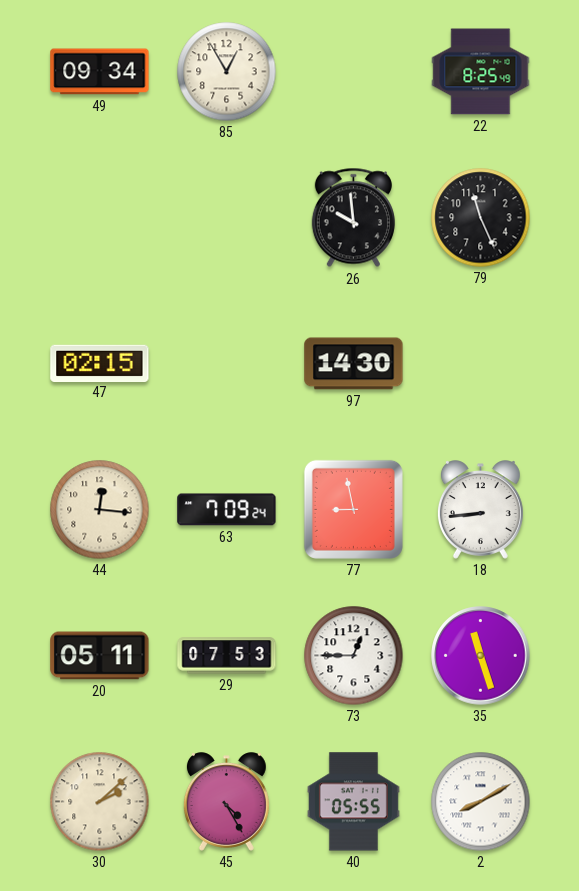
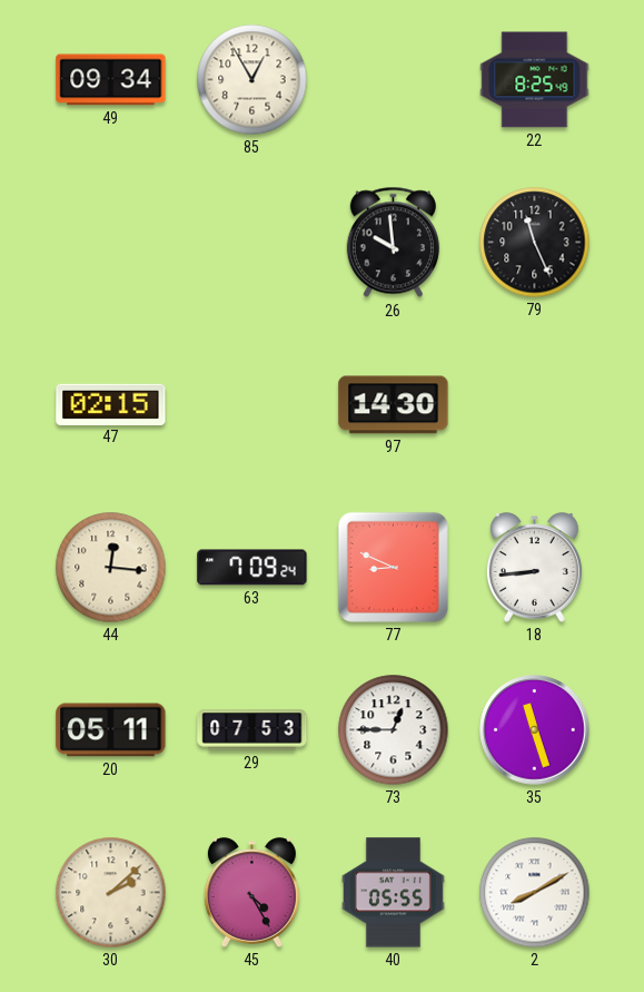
77: 8:58 -> 8:49
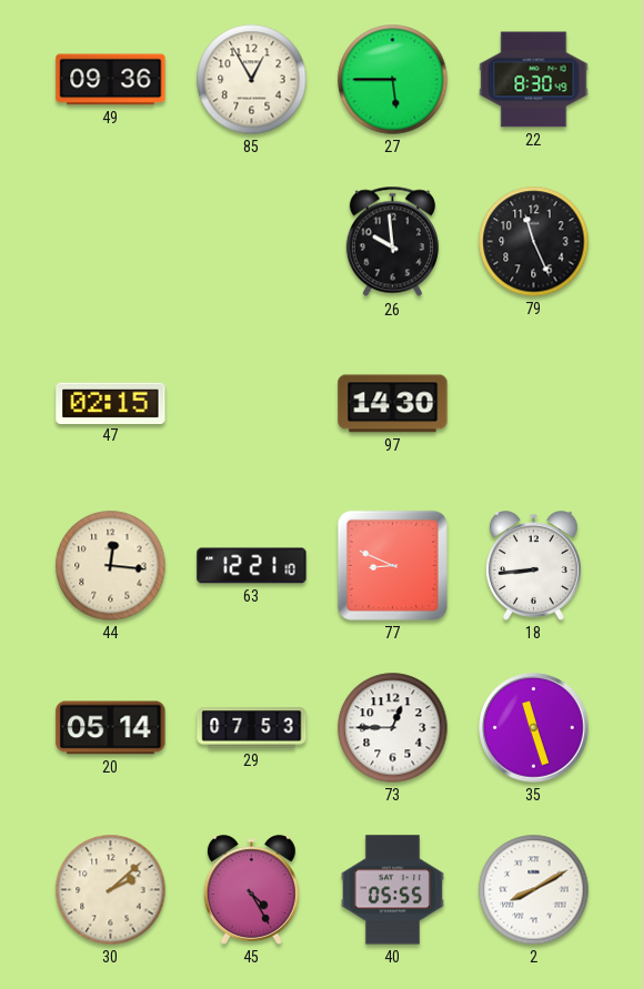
49: 09:34 -> 09:36
27: none -> 5:45
22: 8:25 -> 8:30
63: 7:09 -> 12:21
20: 05:11 -> 05:14
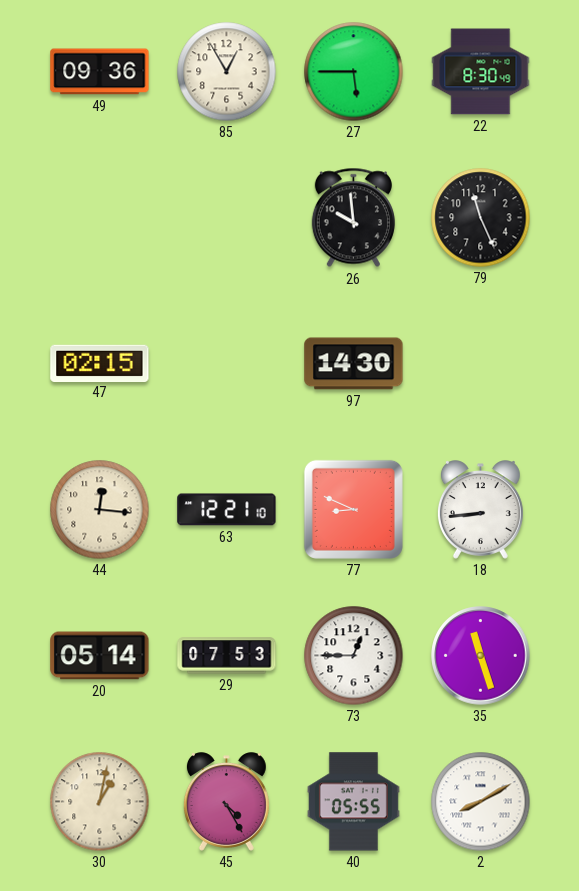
30: 2:08 -> 1:02
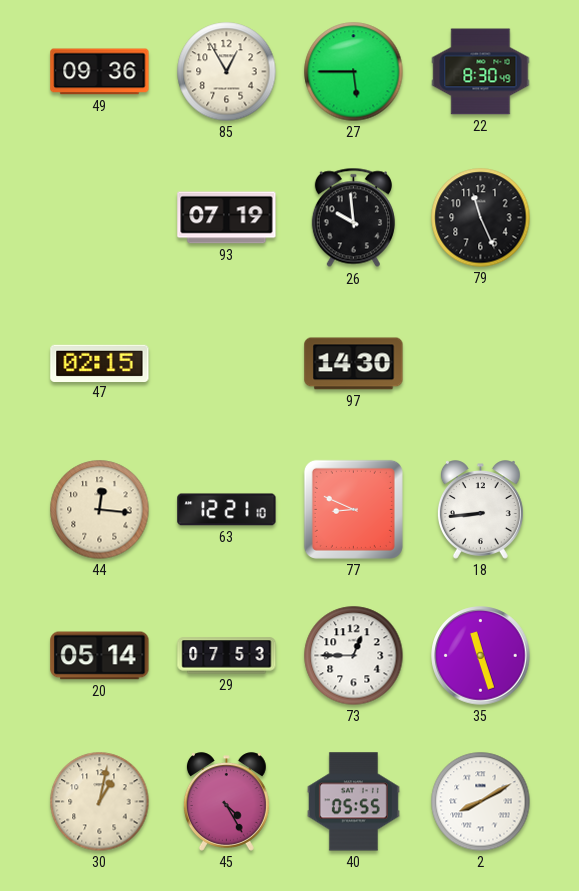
93: none -> 07:19
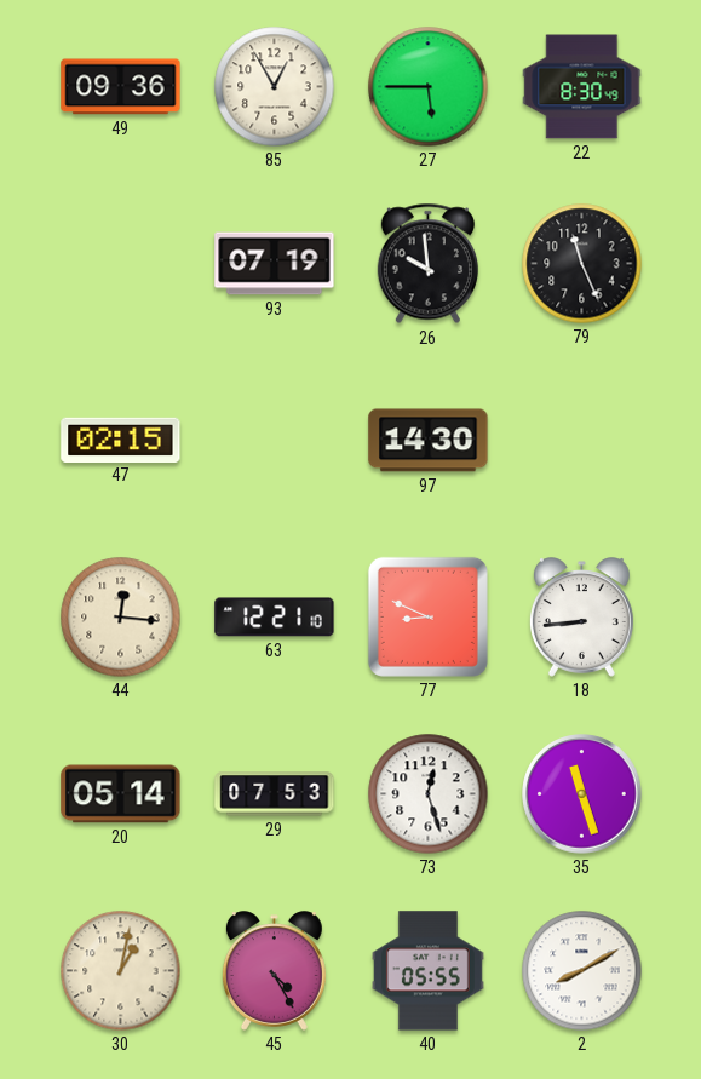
73: 12:45 -> 12:27
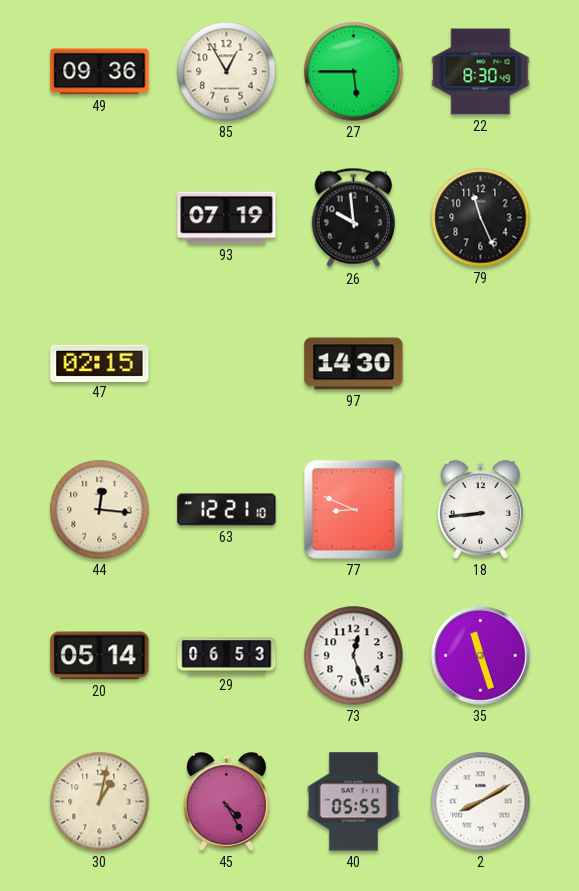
29: 07:53 -> 06:53
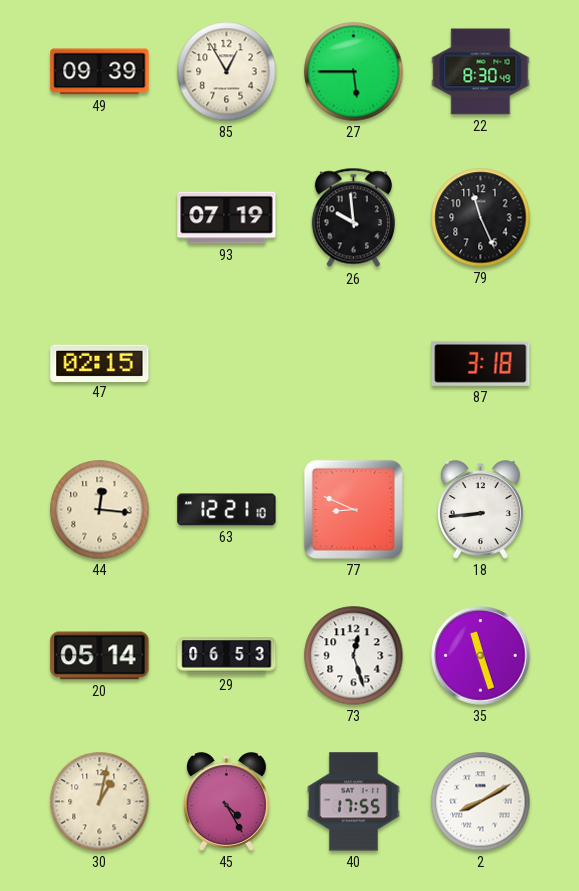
49: 09:36 -> 09:39
97: 14:30 -> none
87: none -> 3:18
40: 05:55 -> 17:55
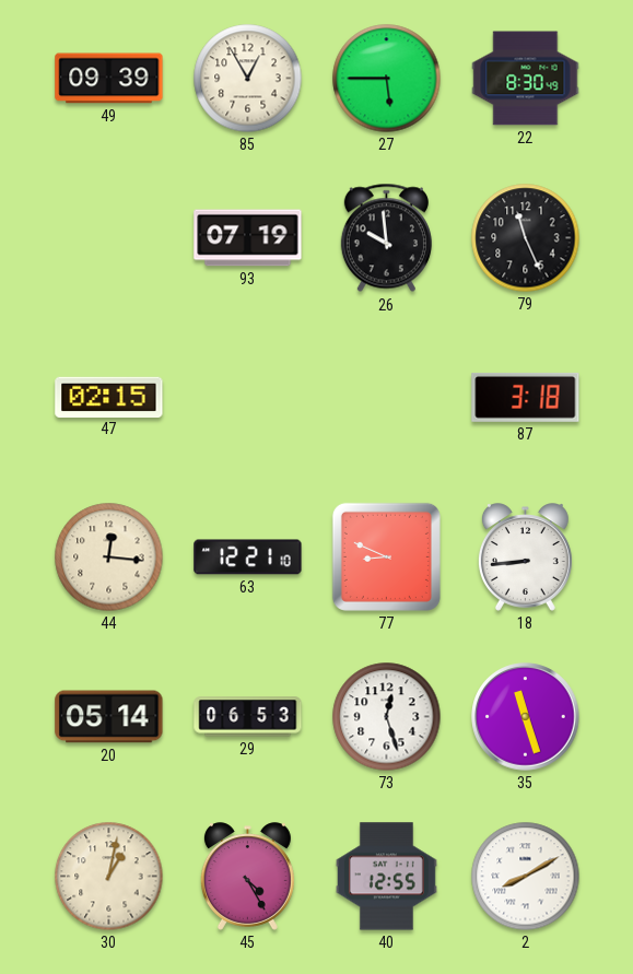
40: 17:55 -> 12:55
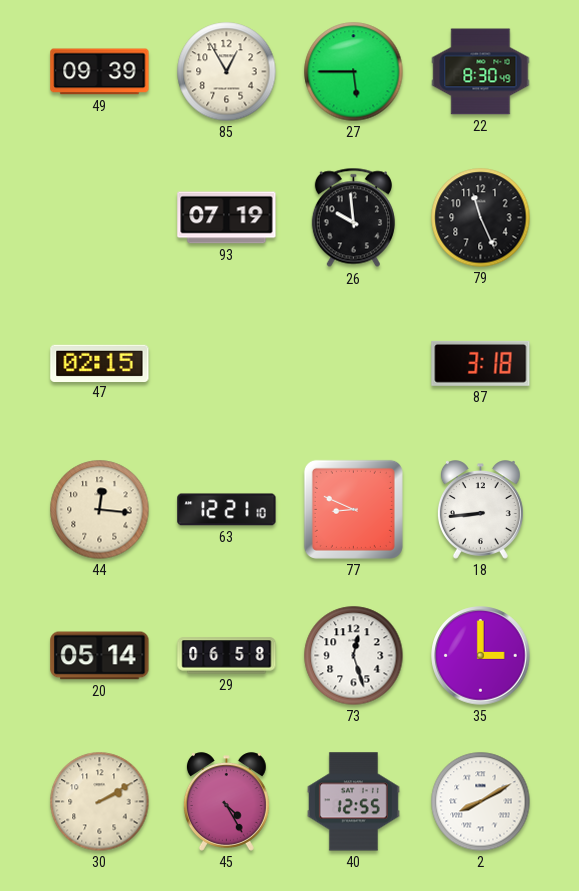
29: 06:53 -> 06:58
35: 11:27 -> 3:00
30: 1:02 -> 2:10
